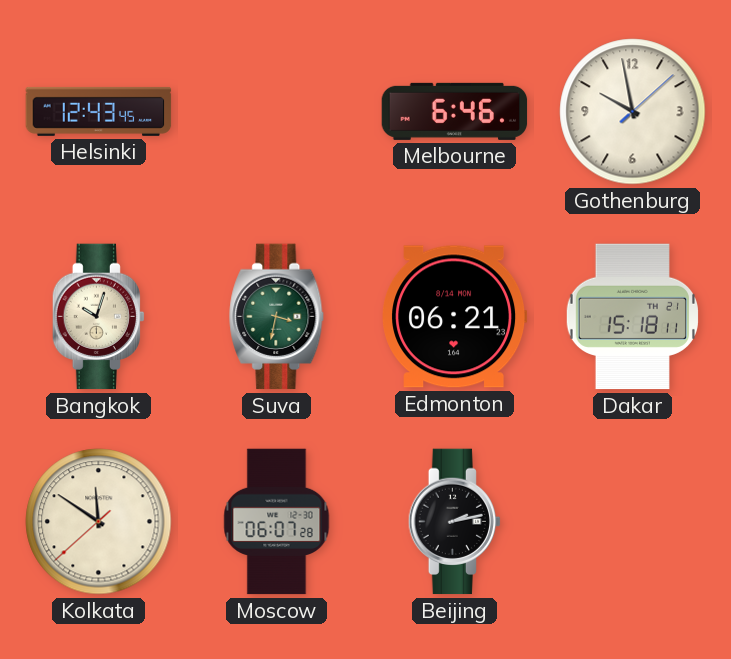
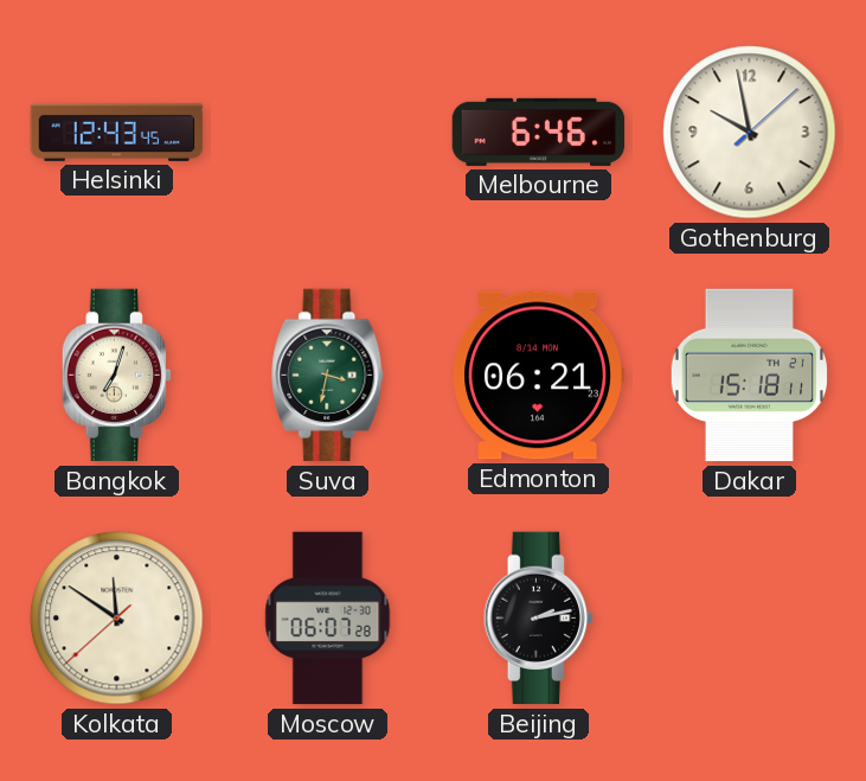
Bangkok: 10:03 -> 7:03
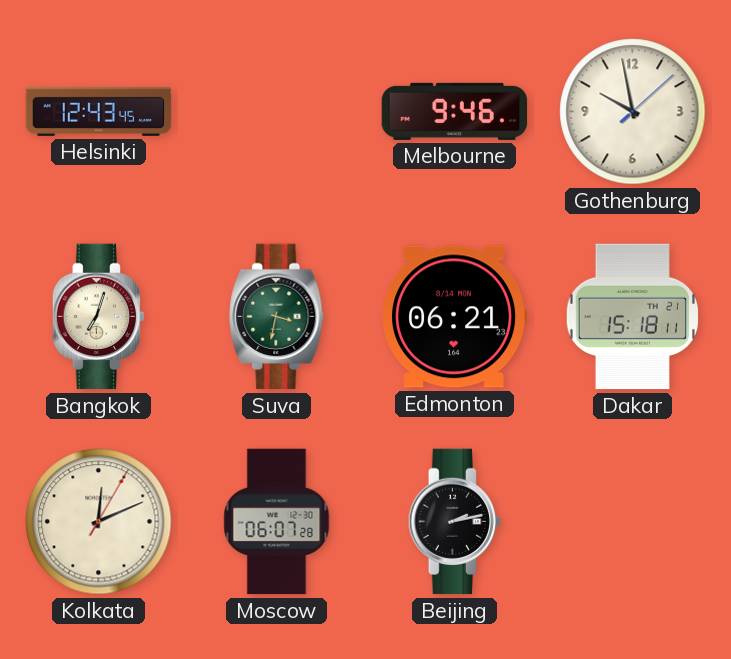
Melbourne: 6:46 -> 9:46
Kolkata: 11:50 -> 12:11
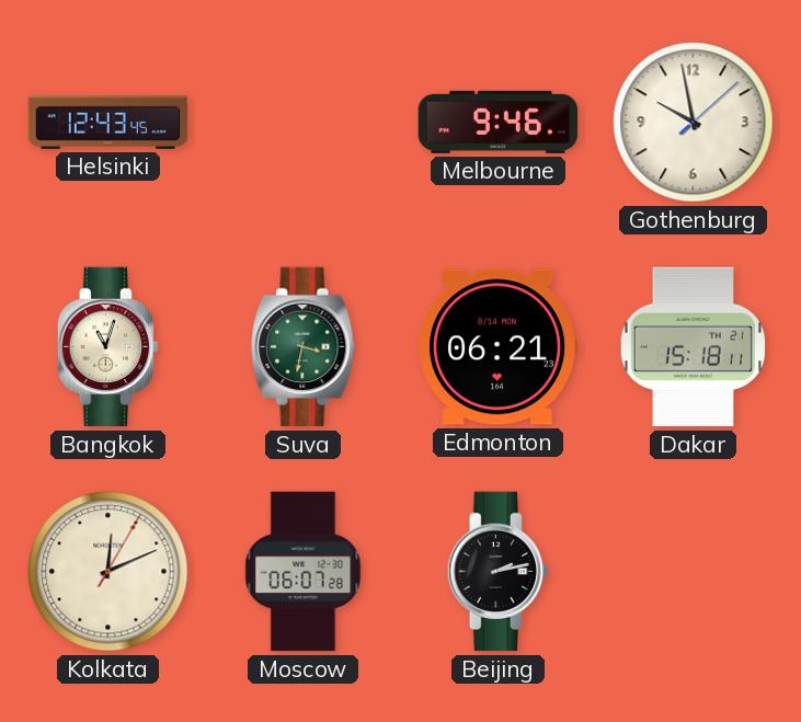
Bangkok: 7:03 -> 11:03
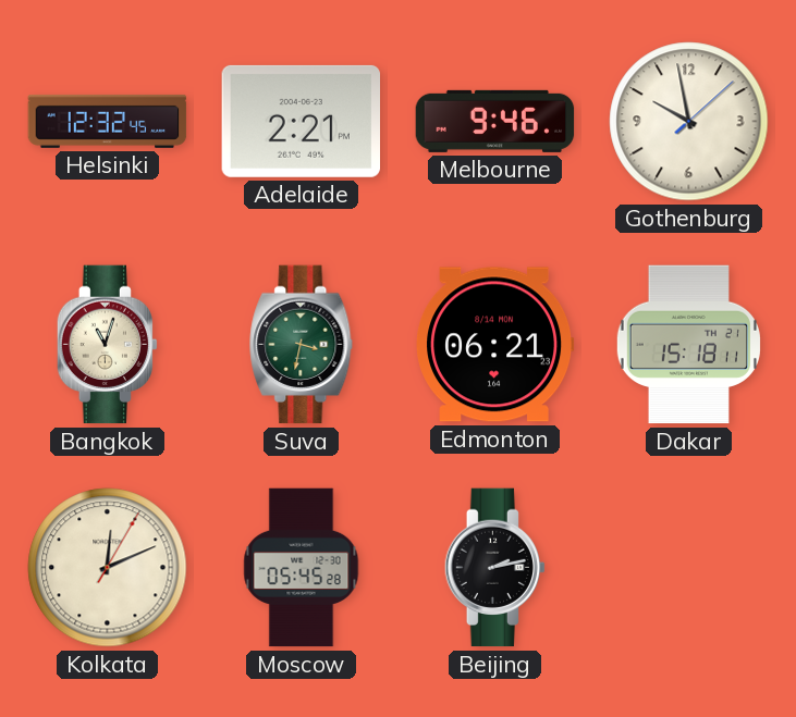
Helsinki: 12:43 -> 12:32
Adelaide: none -> 2:21
Moscow: 06:07 -> 05:45
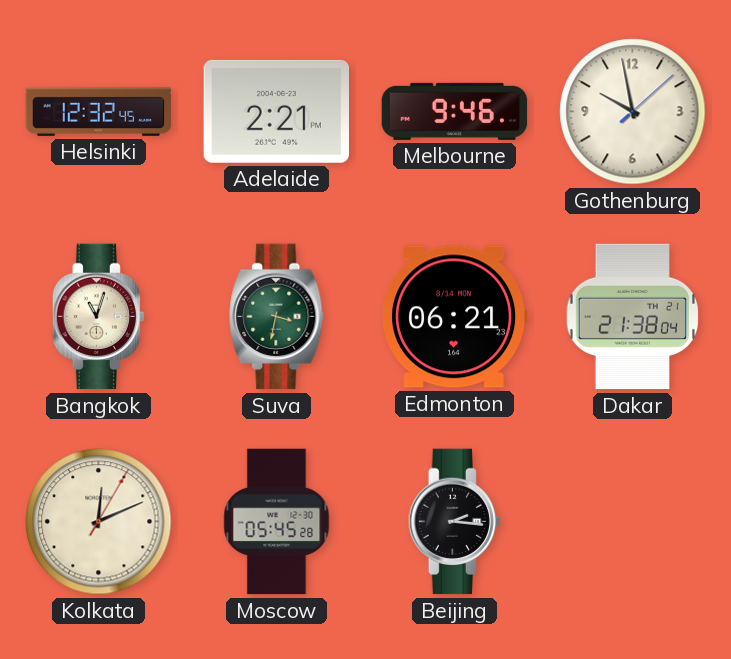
Dakar: 15:18 -> 21:38
Beijing: 2:13 -> 2:16
